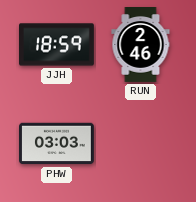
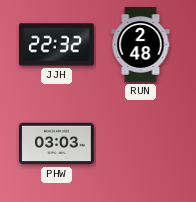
JJH: 18:59 -> 22:32
RUN: 2:46 -> 2:48
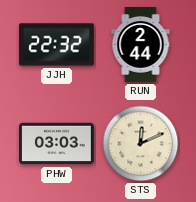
RUN: 2:48 -> 2:44
STS: none -> 12:11
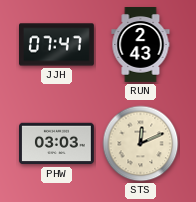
JJH: 22:32 -> 07:47
RUN: 2:44 -> 2:43
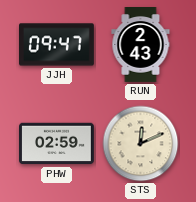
JJH: 07:47 -> 09:47
PHW: 03:03 -> 02:59
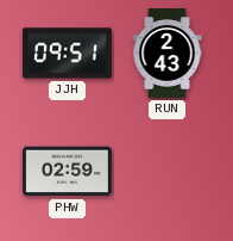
JJH: 09:47 -> 09:51
STS: 12:11 -> none
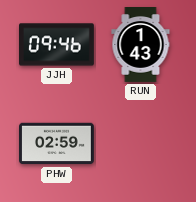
JJH: 09:51 -> 09:46
RUN: 2:43 -> 1:43
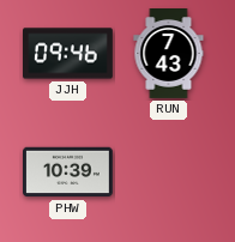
RUN: 1:43 -> 7:43
PHW: 02:59 -> 10:39
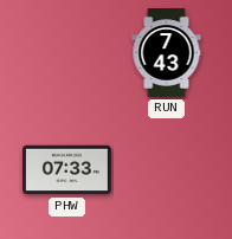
JJH: 09:46 -> none
PHW: 10:39 -> 07:33
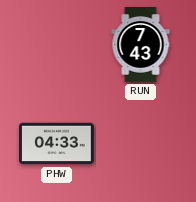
PHW: 07:33 -> 04:33
